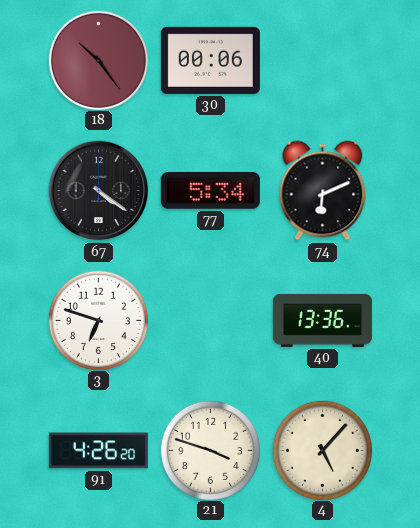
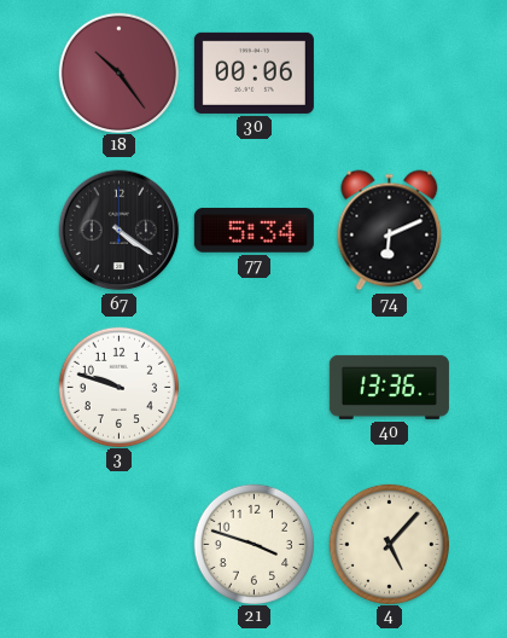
3: 6:48 -> 9:48
91: 4:26 -> none
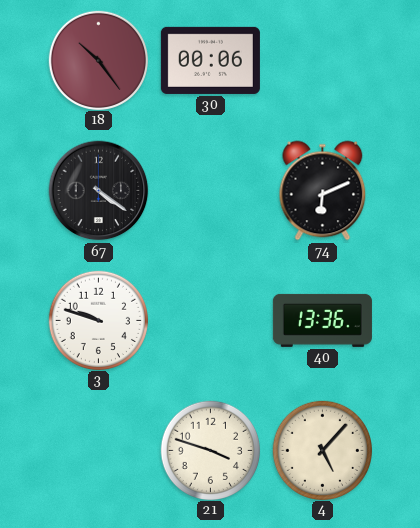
77: 5:34 -> none
